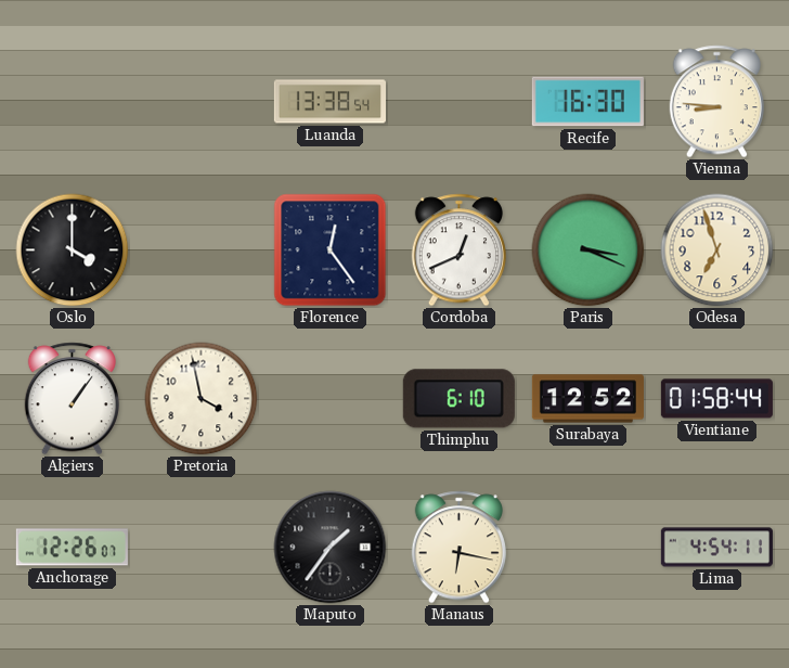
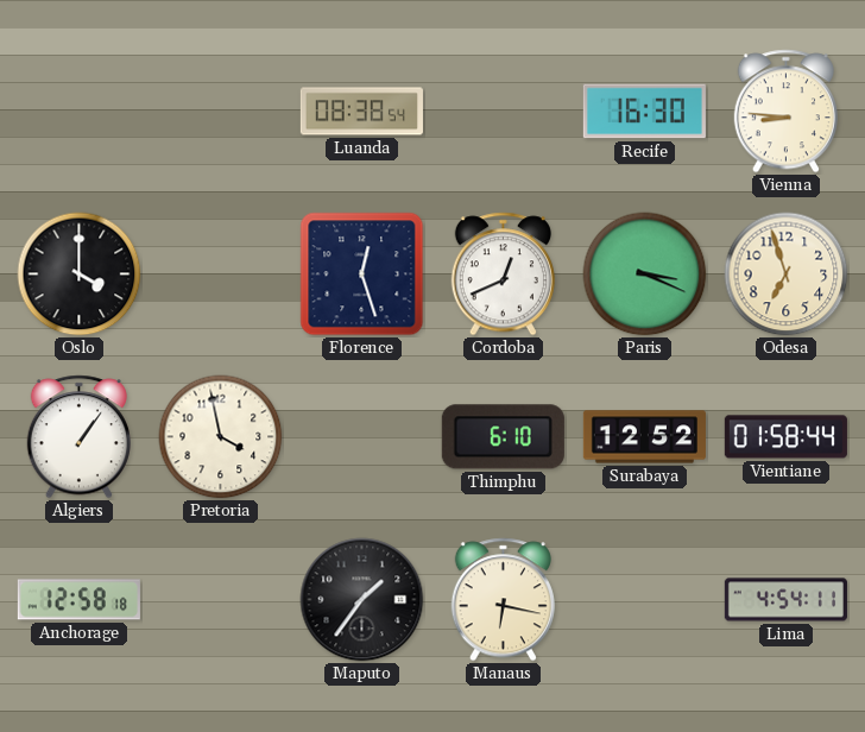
Luanda: 13:38 -> 08:38
Florence: 12:24 -> 12:27
Anchorage: 12:26 -> 12:58
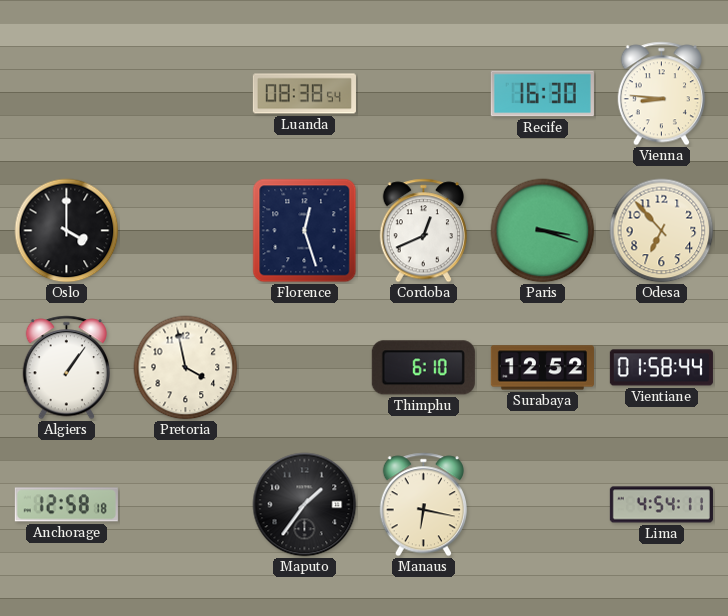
Paris: 3:19 -> 3:18
Odesa: 6:57 -> 6:53
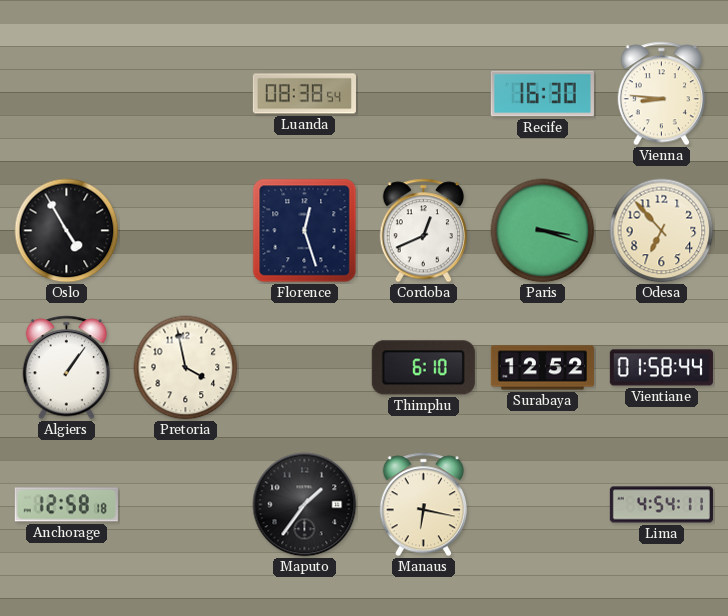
Oslo: 4:00 -> 4:55
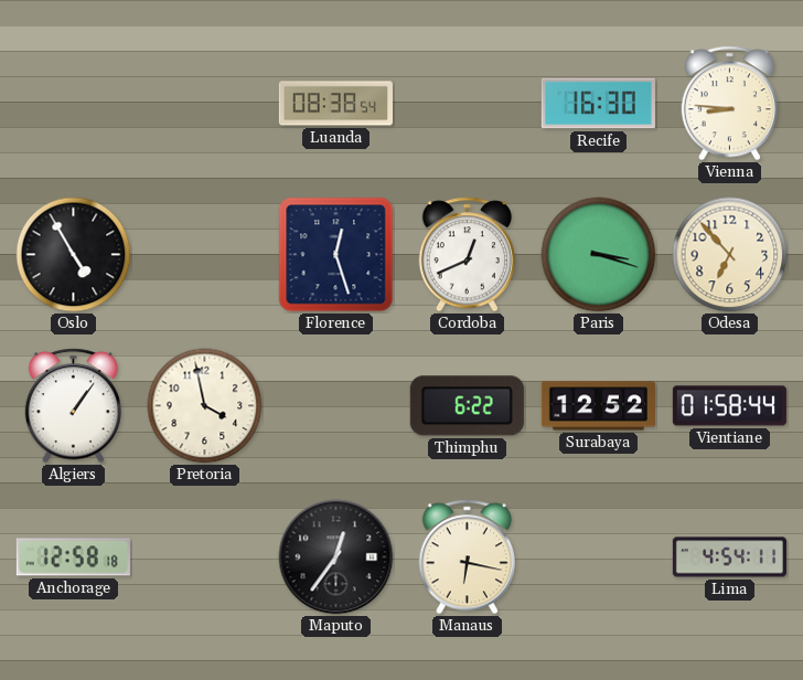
Thimphu: 6:10 -> 6:22
Maputo: 1:36 -> 12:36
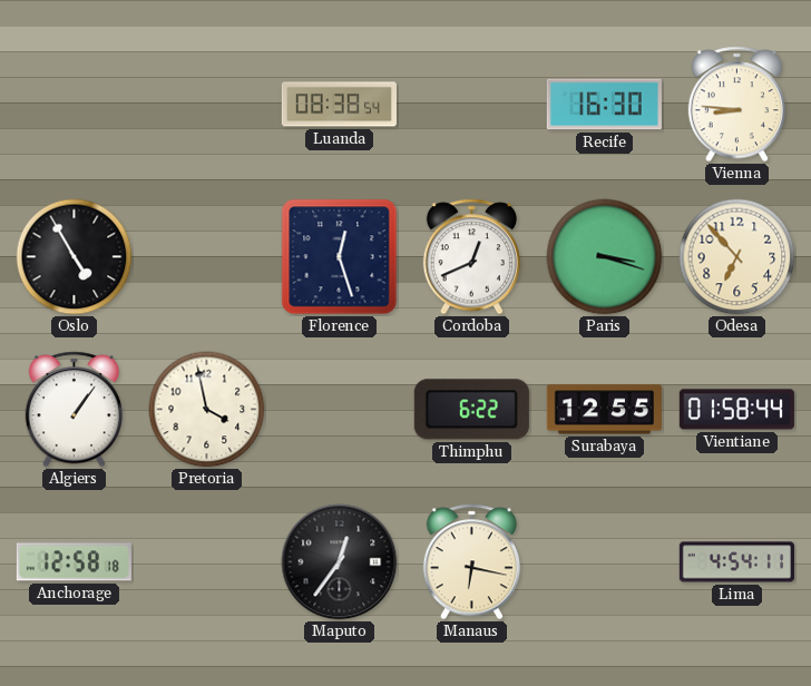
Surabaya: 12:52 -> 12:55
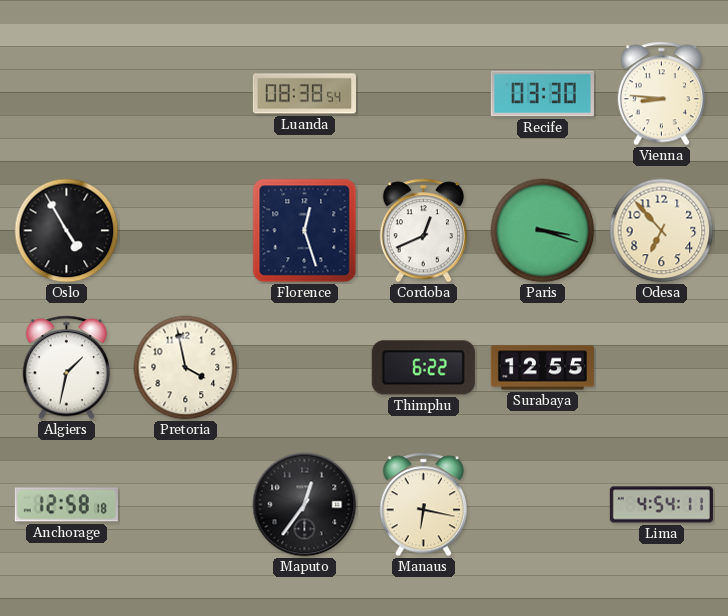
Recife: 16:30 -> 03:30
Algiers: 1:06 -> 1:32
Vientiane: 01:58 -> none
